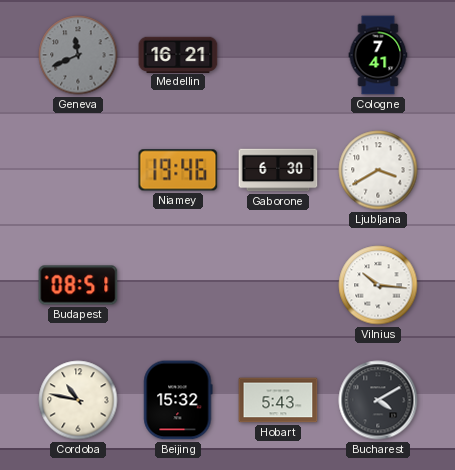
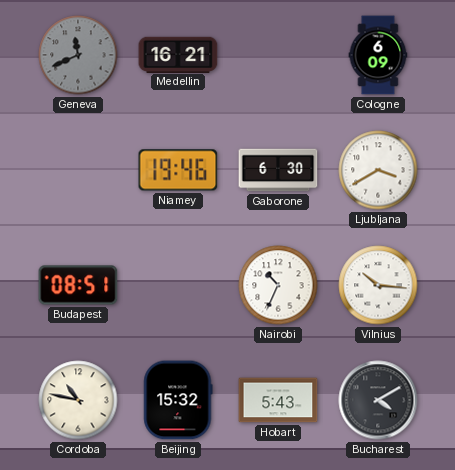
Cologne: 7:41 -> 6:09
Nairobi: none -> 10:34
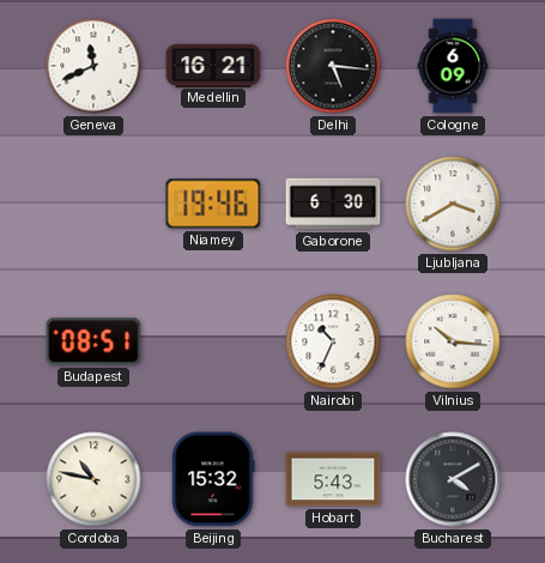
Geneva dial: grey -> white
Delhi: none -> 5:16
